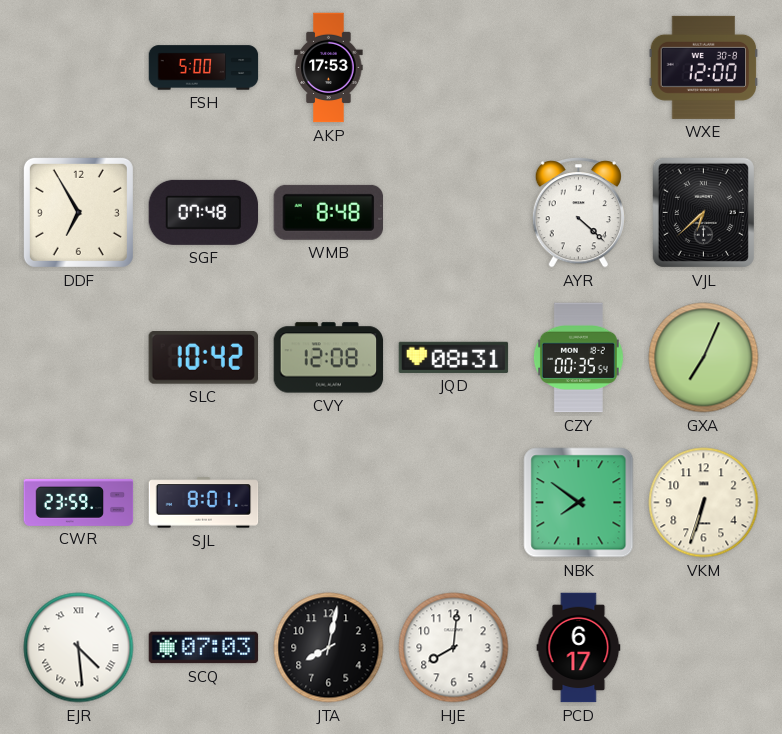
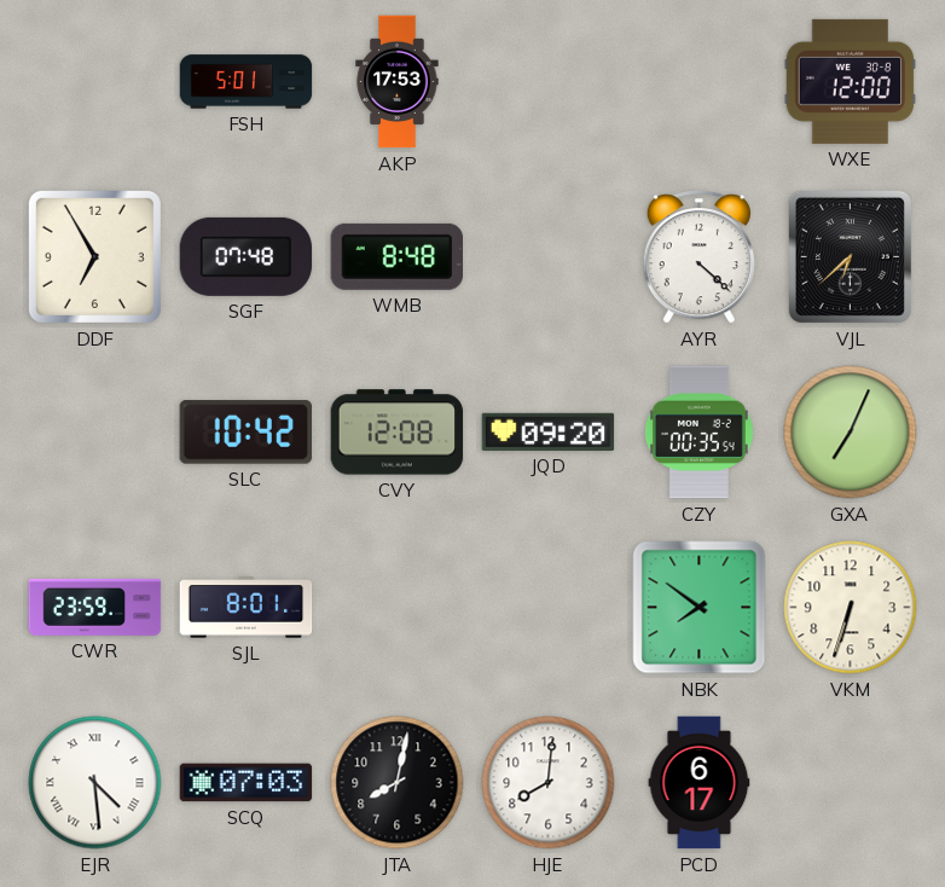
FSH: 5:00 -> 5:01
JQD: 08:31 -> 09:20
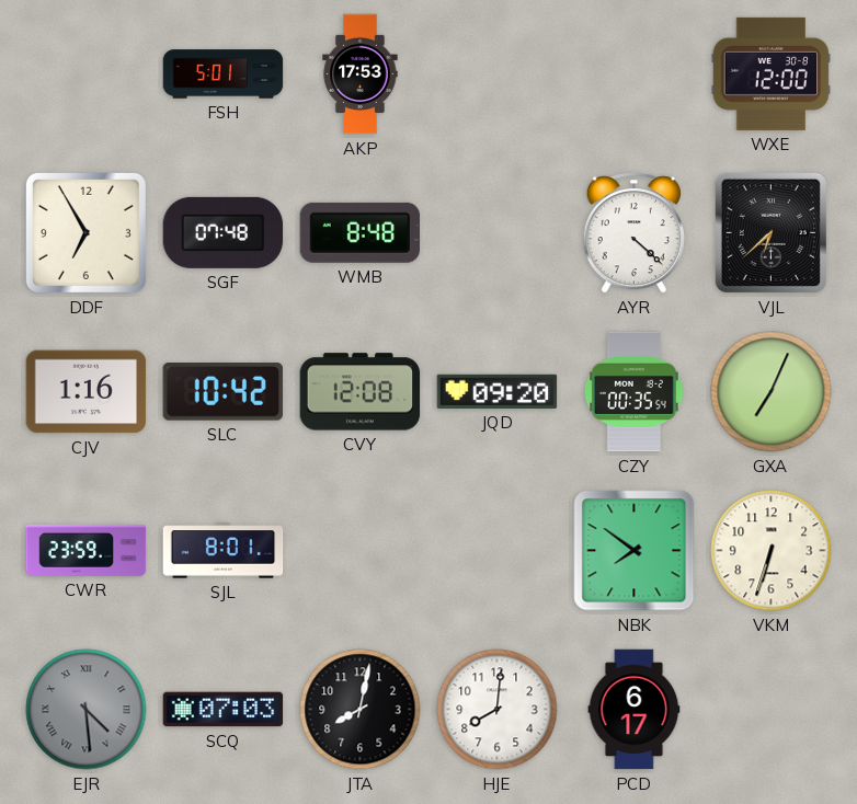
CJV: none -> 1:16
EJR dial: white -> grey
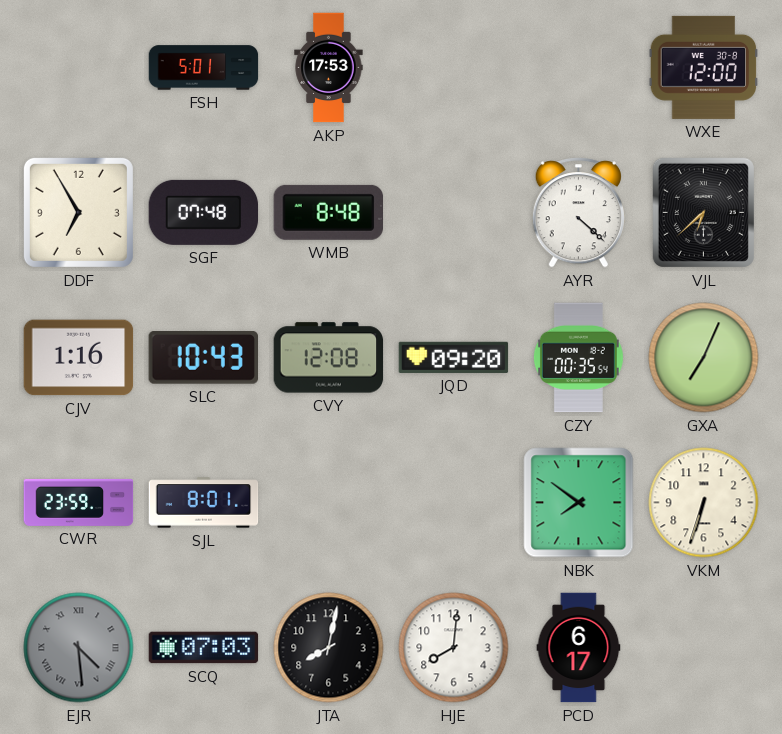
SLC: 10:42 -> 10:43
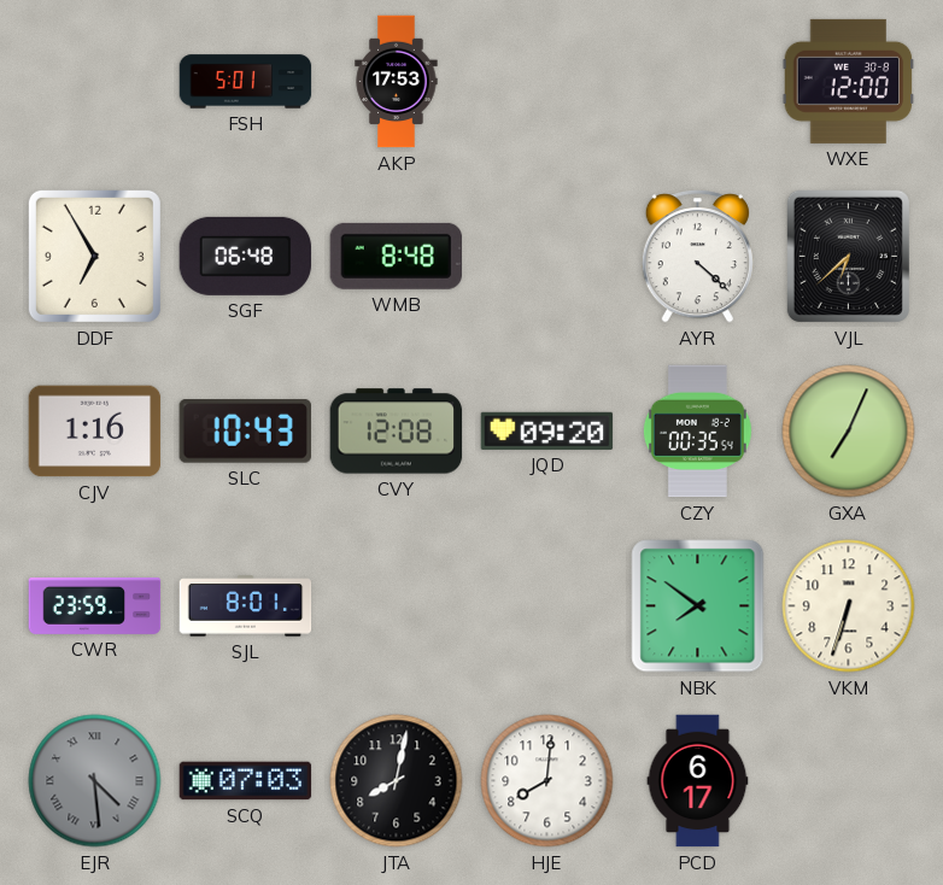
SGF: 07:48 -> 06:48
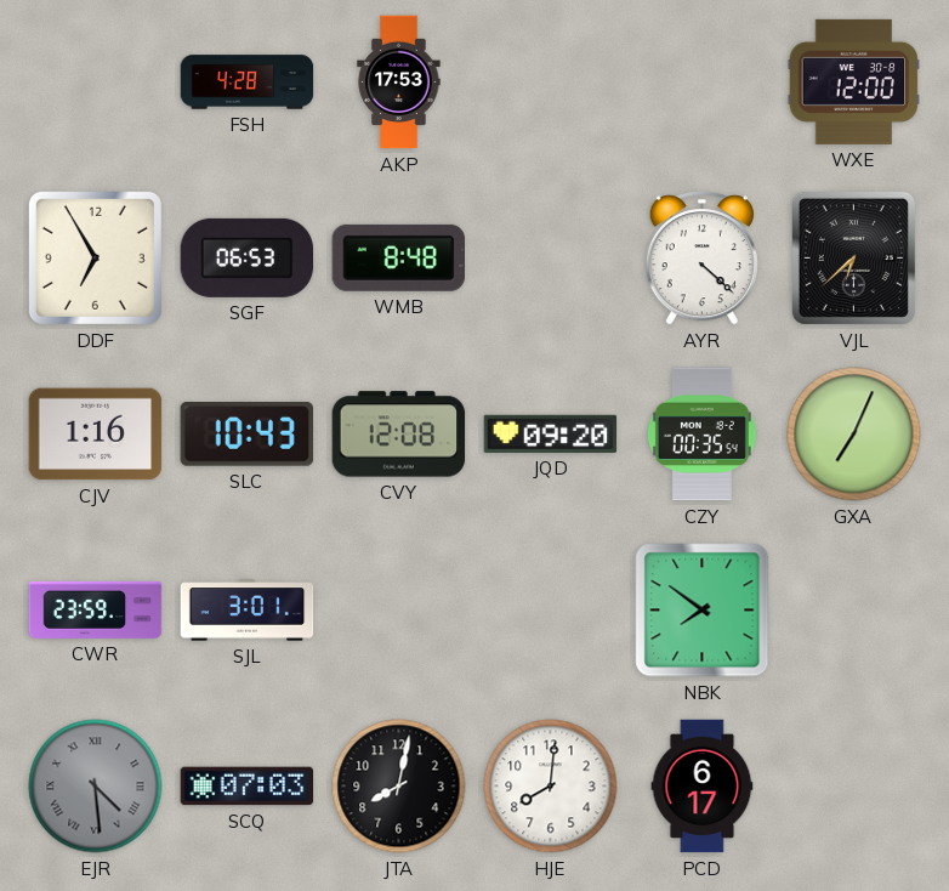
FSH: 5:01 -> 4:28
SGF: 06:48 -> 06:53
SJL: 8:01 -> 3:01
VKM: 6:33 -> none
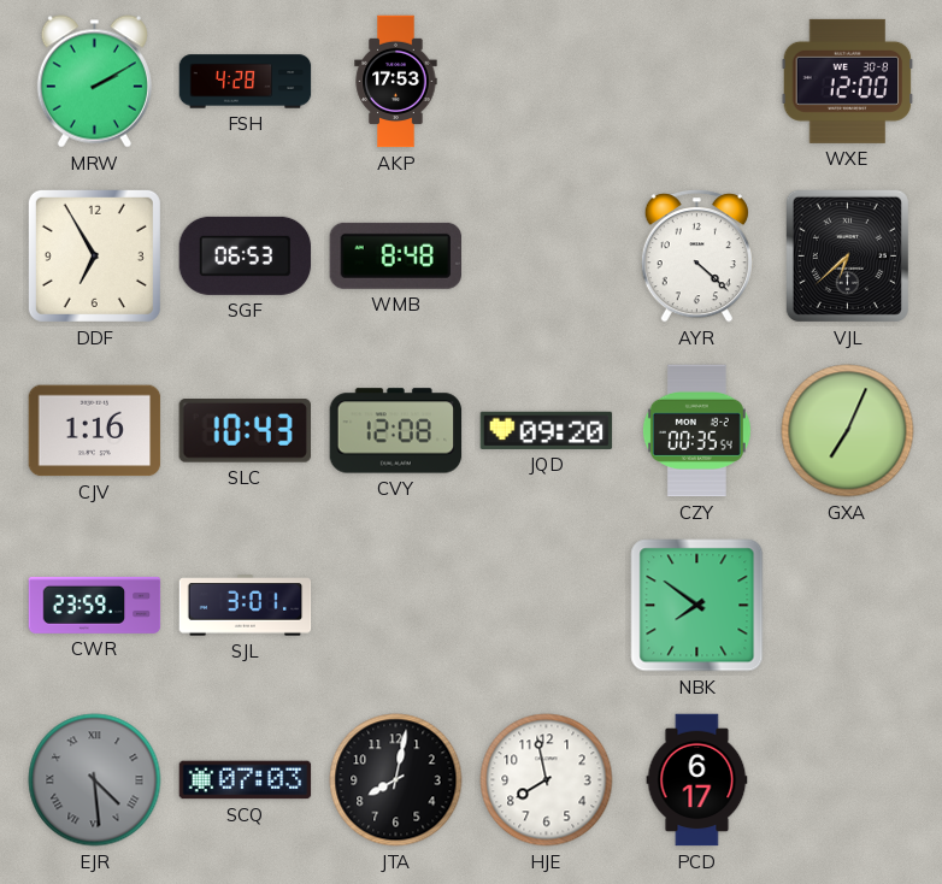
MRW: none -> 2:10
HJE: 8:01 -> 7:58
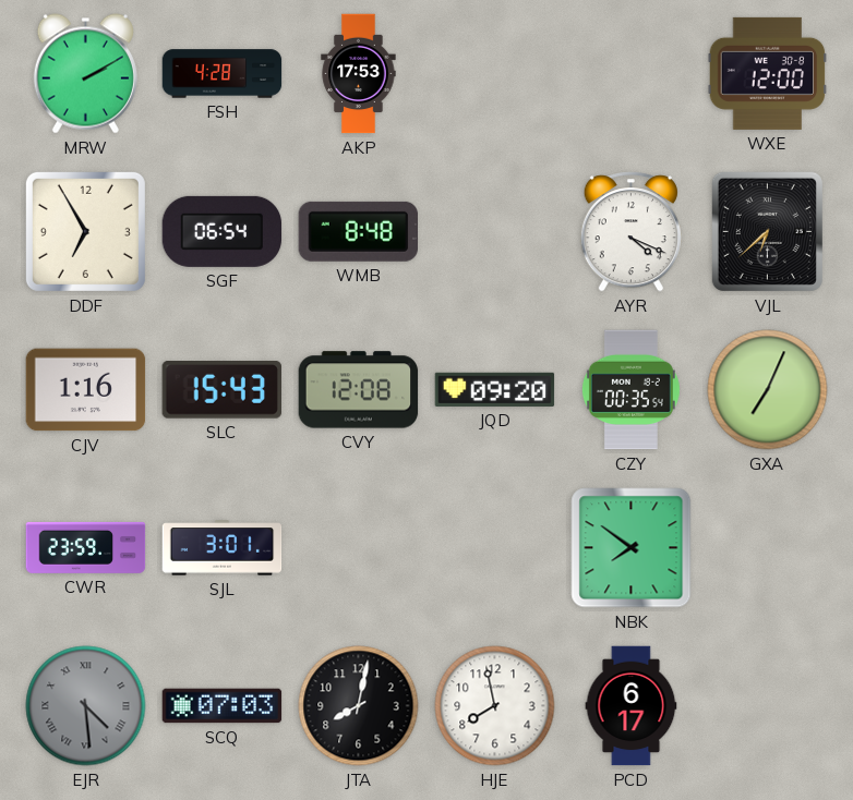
SGF: 06:53 -> 06:54
AYR: 4:22 -> 4:19
SLC: 10:43 -> 15:43
